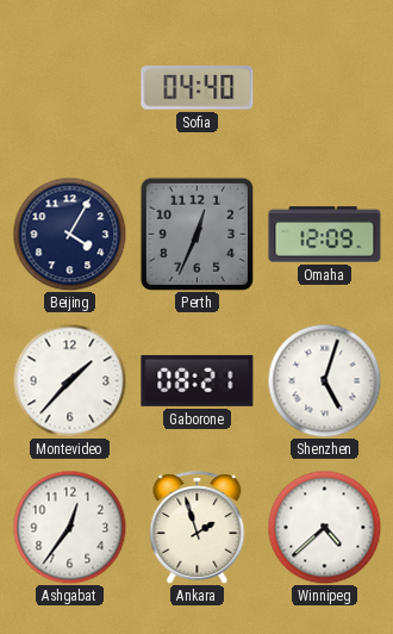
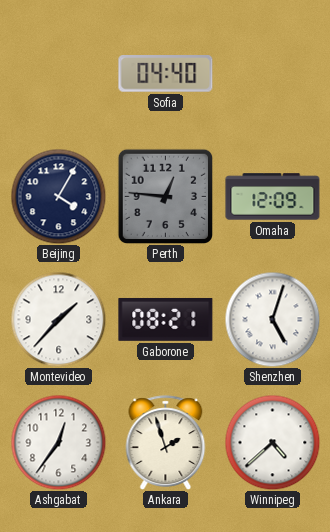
Perth: 12:34 -> 12:46
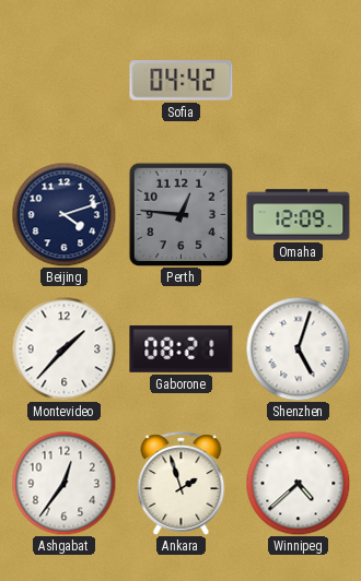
Sofia: 04:40 -> 04:42
Beijing: 4:05 -> 4:12
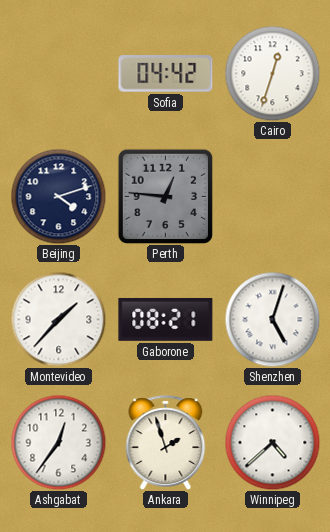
Cairo: none -> 12:33
Omaha: 12:09 -> none
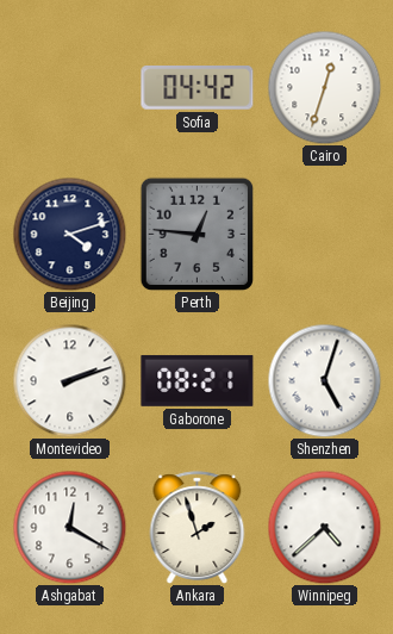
Montevideo: 1:37 -> 2:12
Ashgabat: 12:36 -> 12:20
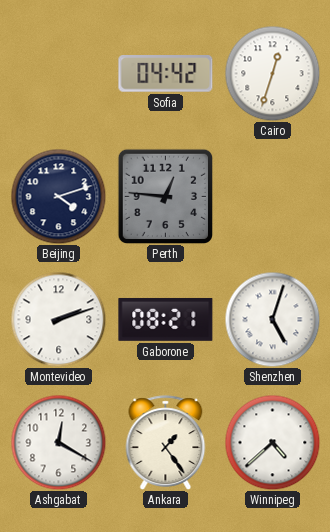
Ankara: 1:57 -> 1:24
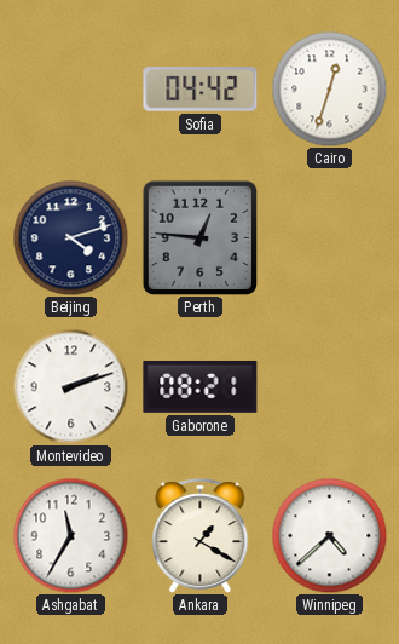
Shenzhen: 5:03 -> none
Ashgabat: 12:20 -> 11:35
Ankara: 1:24 -> 1:20
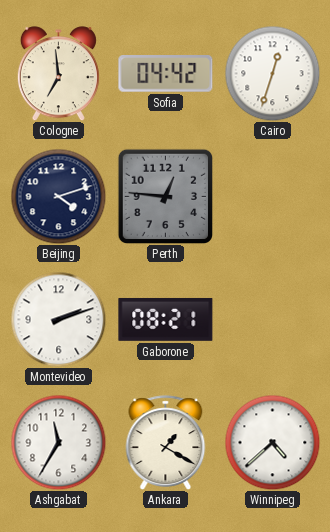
Cologne: none -> 6:59
